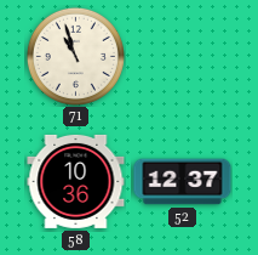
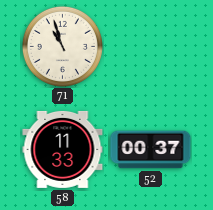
58: 10:36 -> 11:33
52: 12:37 -> 00:37
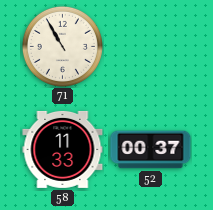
71: 10:57 -> 10:55
